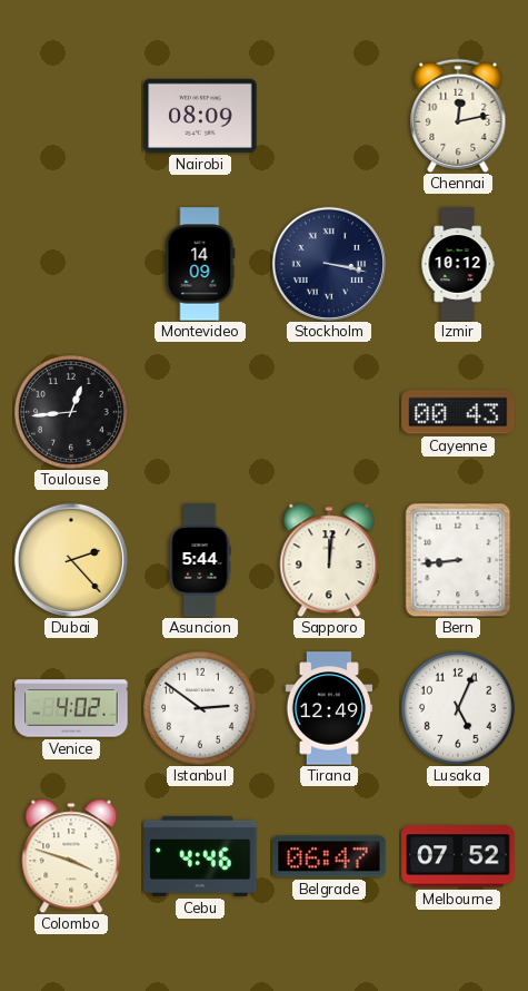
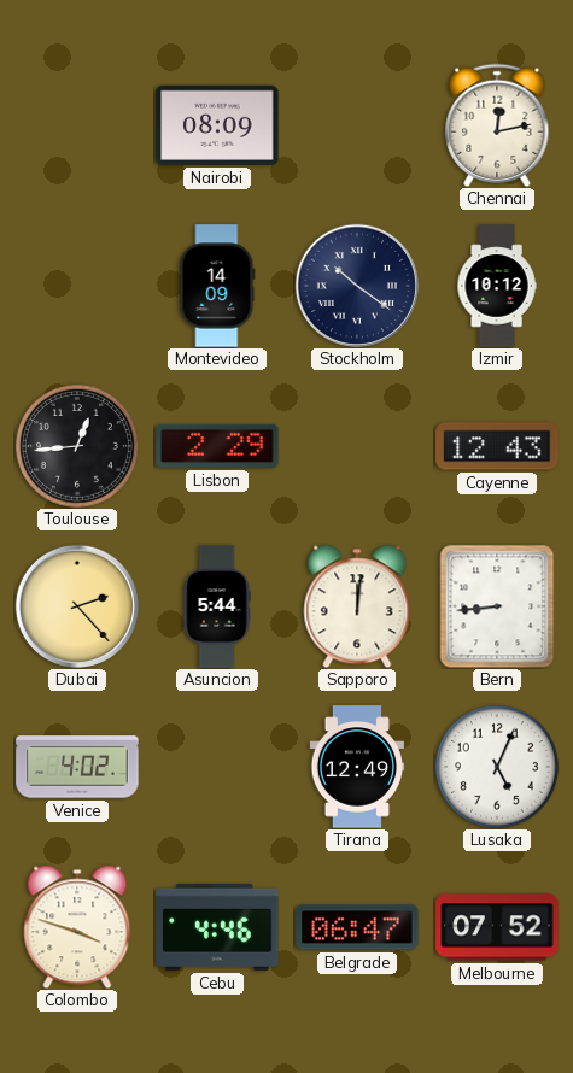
Stockholm: 3:17 -> 10:21
Lisbon: none -> 2:29
Cayenne: 00:43 -> 12:43
Istanbul: 2:51 -> none
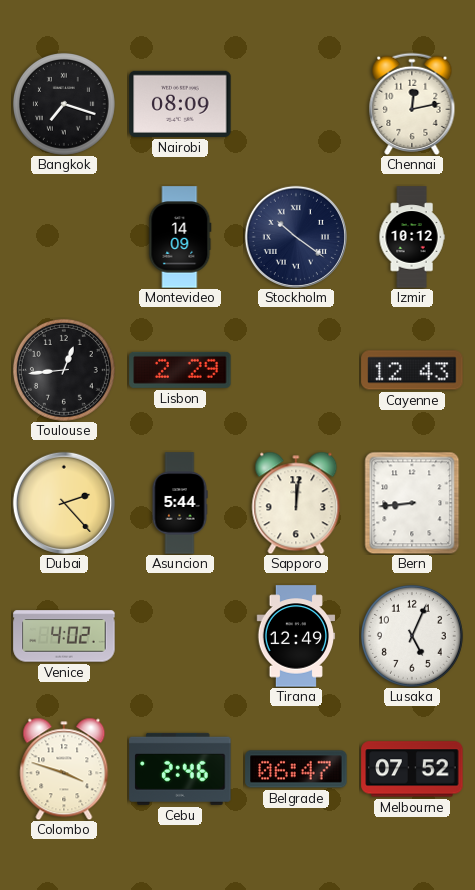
Bangkok: none -> 7:18
Cebu: 4:46 -> 2:46
